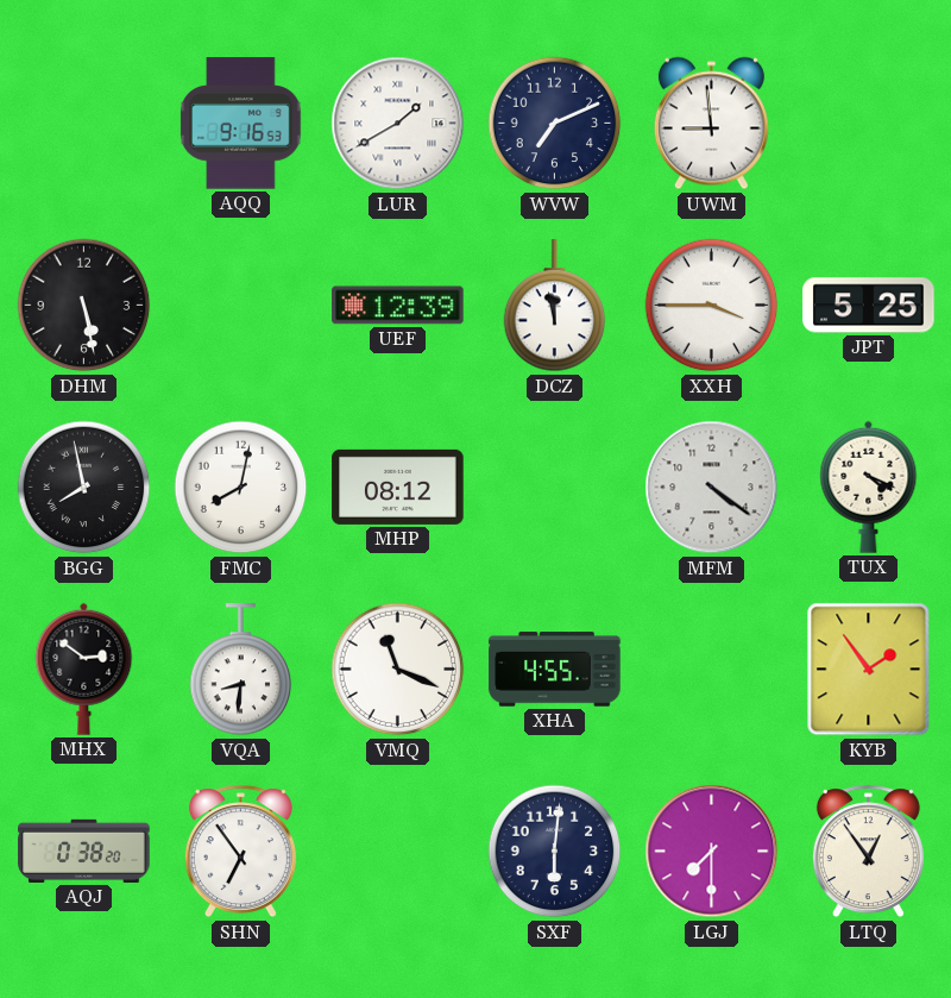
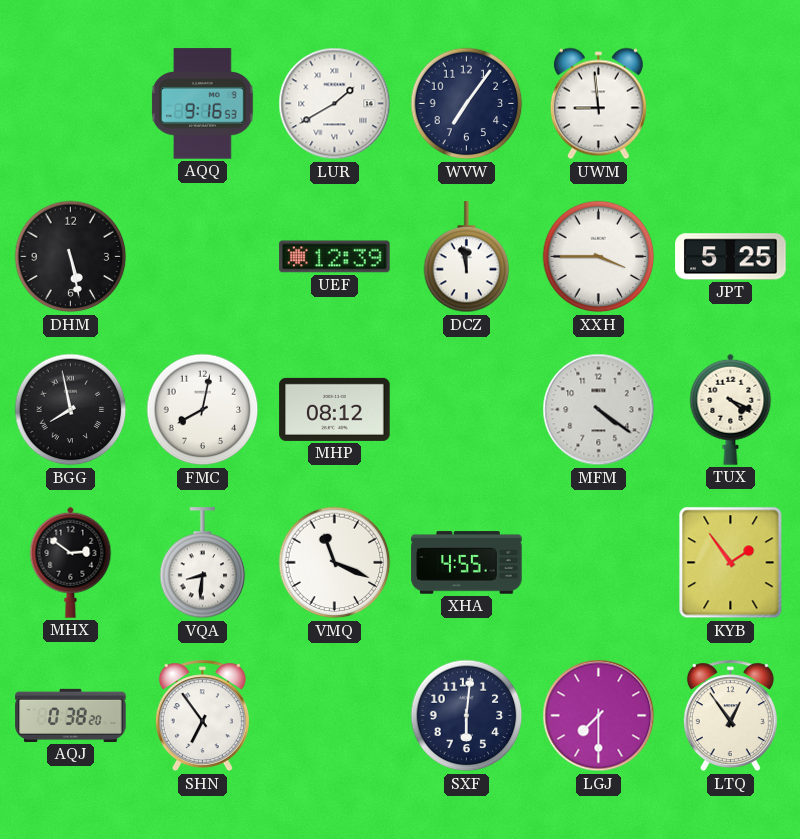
WVW: 7:11 -> 7:06
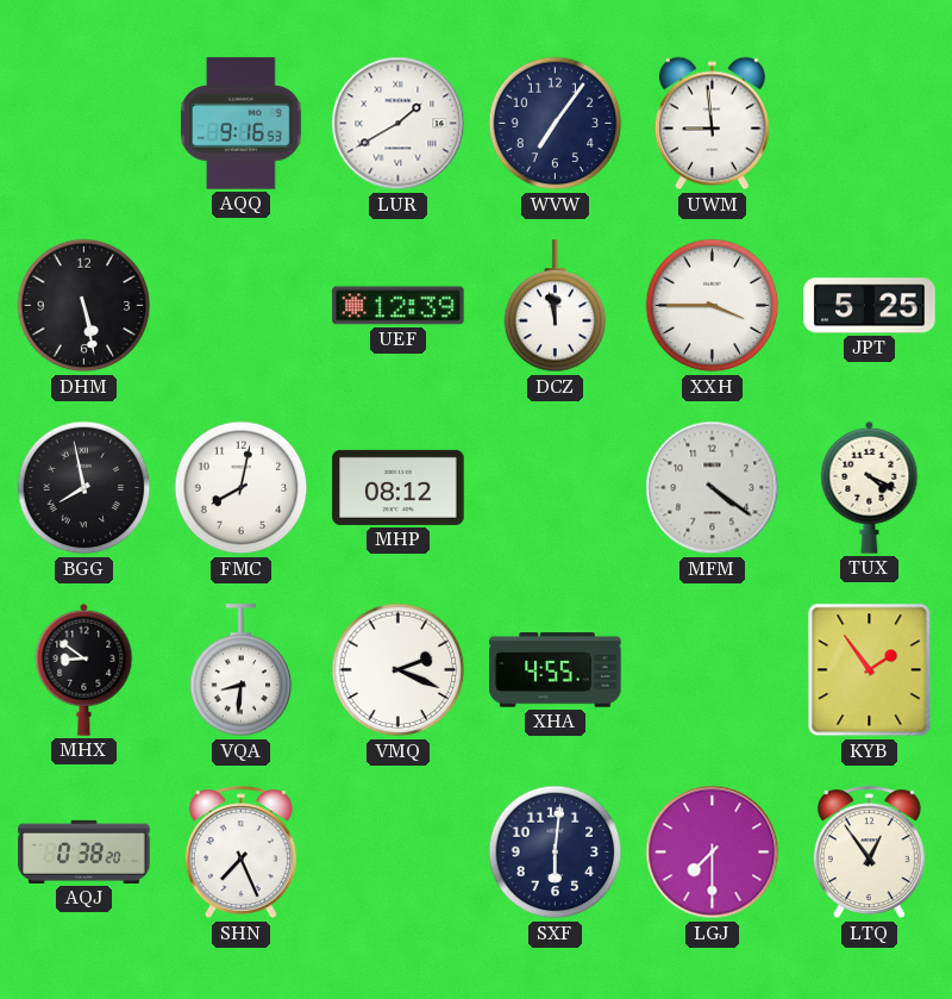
MHX: 2:51 -> 8:51
VMQ: 11:19 -> 2:19
SHN: 6:54 -> 7:26
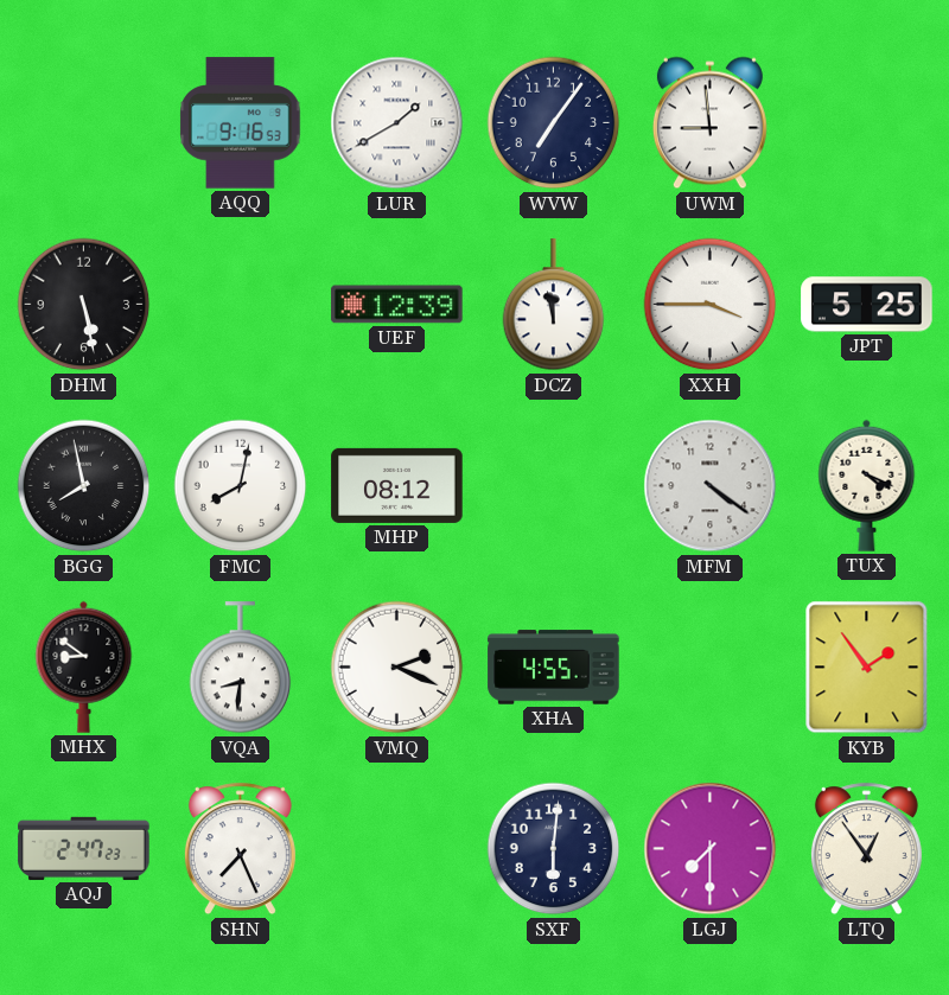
AQJ: 0:38 -> 2:47
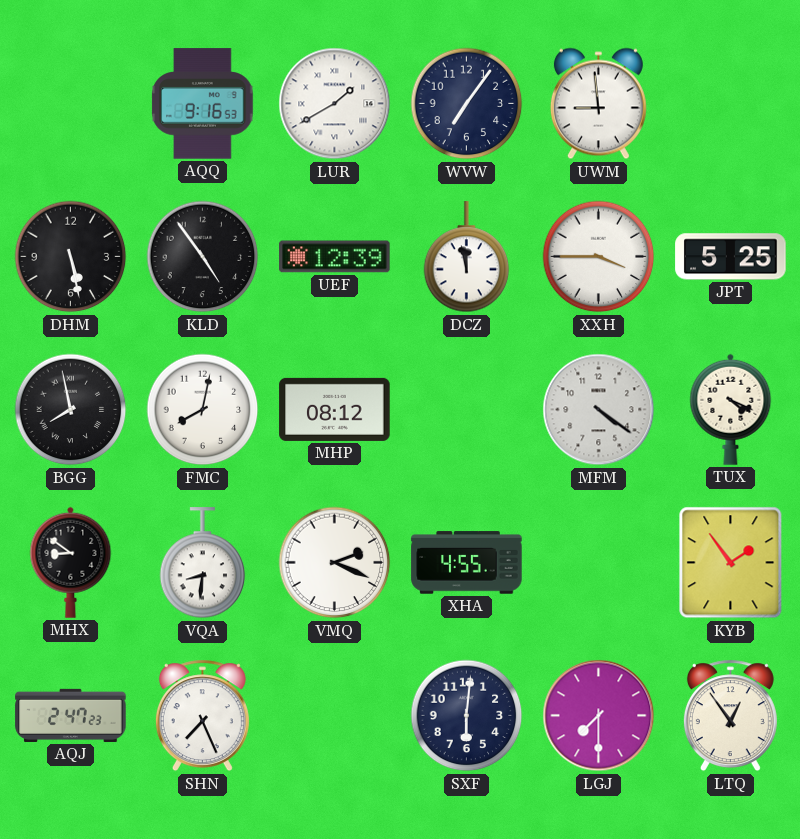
KLD: none -> 4:54
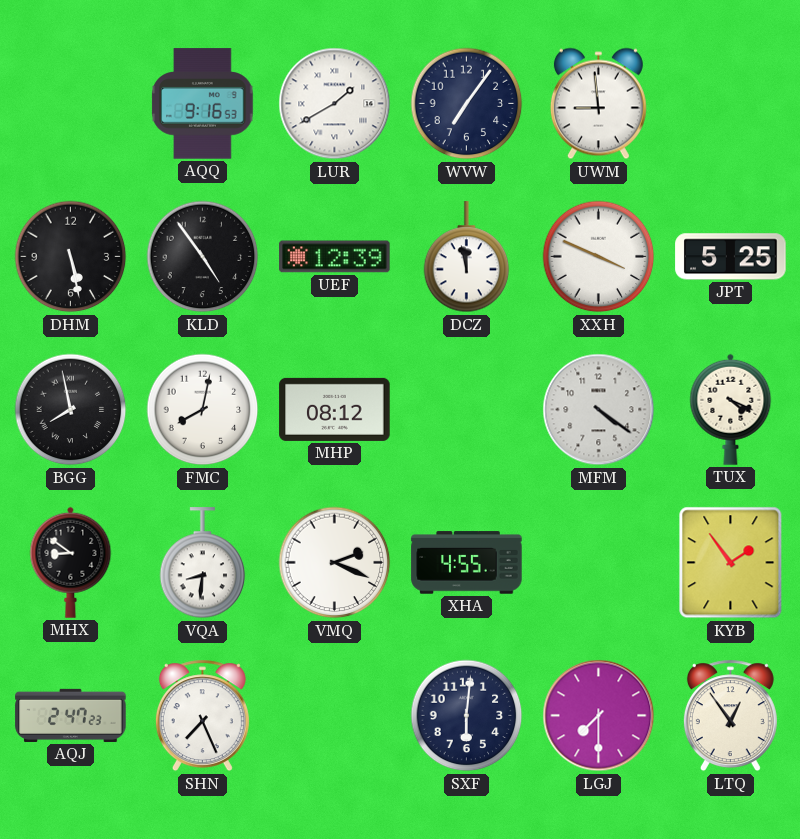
XXH: 3:45 -> 3:49
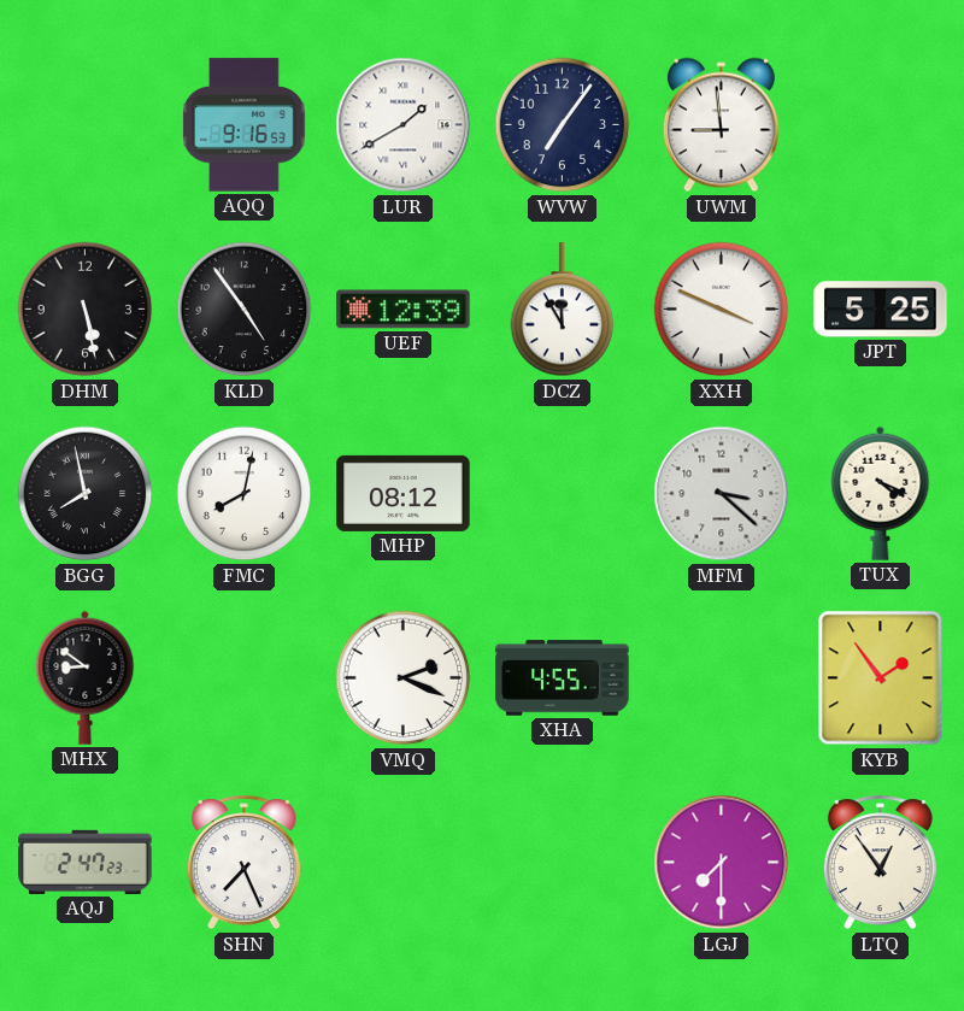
DCZ: 11:58 -> 11:55
MFM: 4:21 -> 3:22
VQA: 8:31 -> none
SXF: 6:01 -> none
